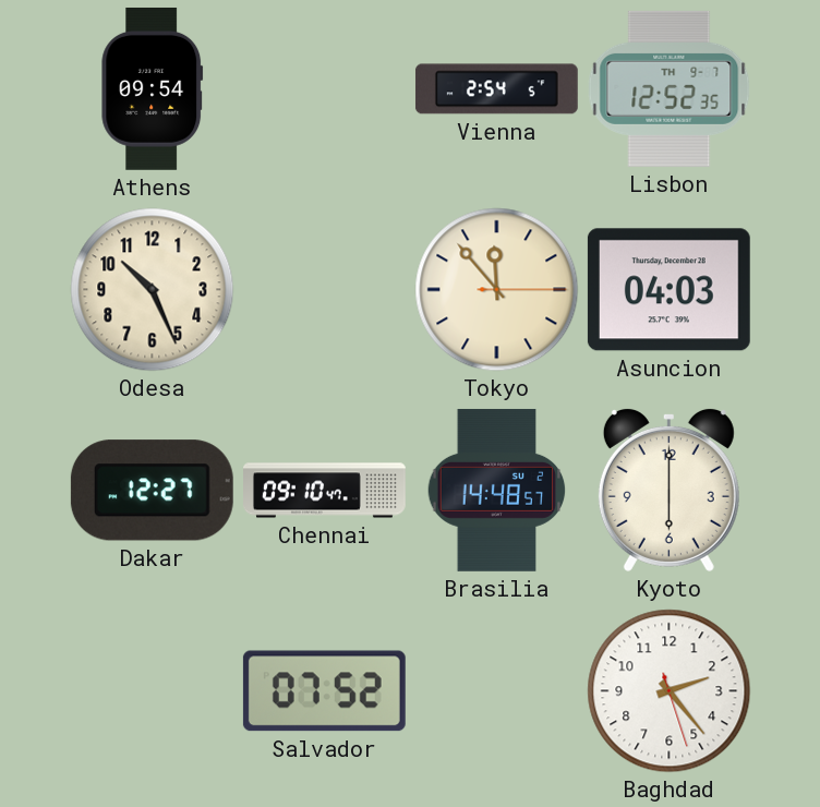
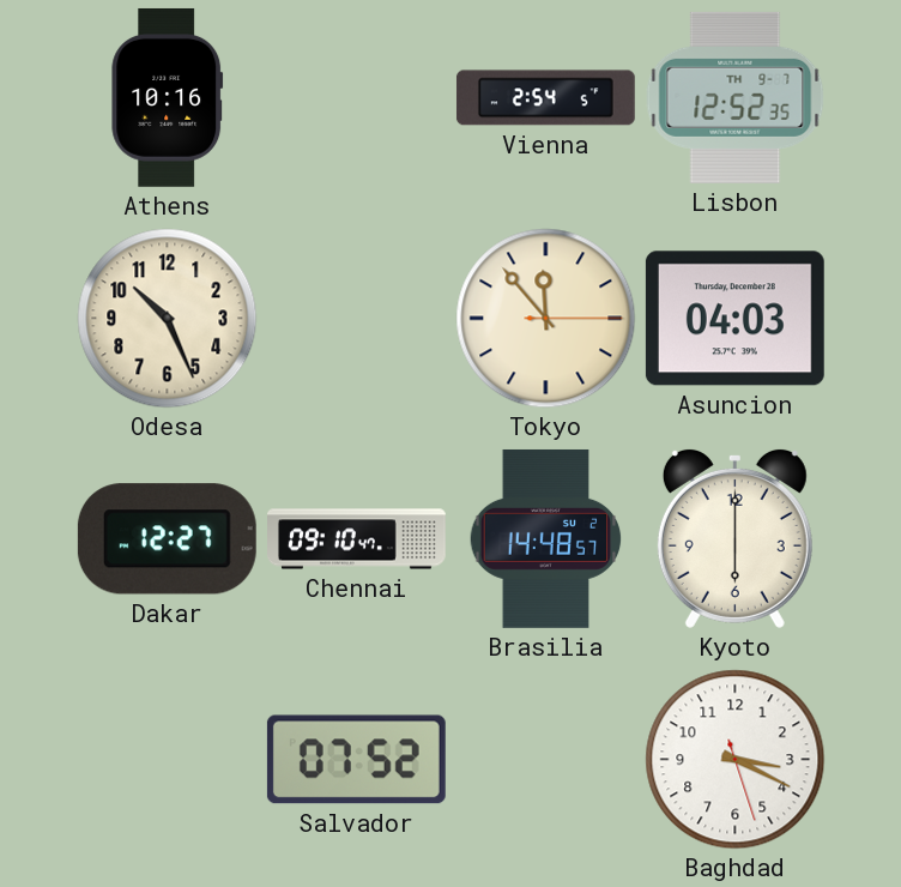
Athens: 09:54 -> 10:16
Baghdad: 2:23 -> 3:19
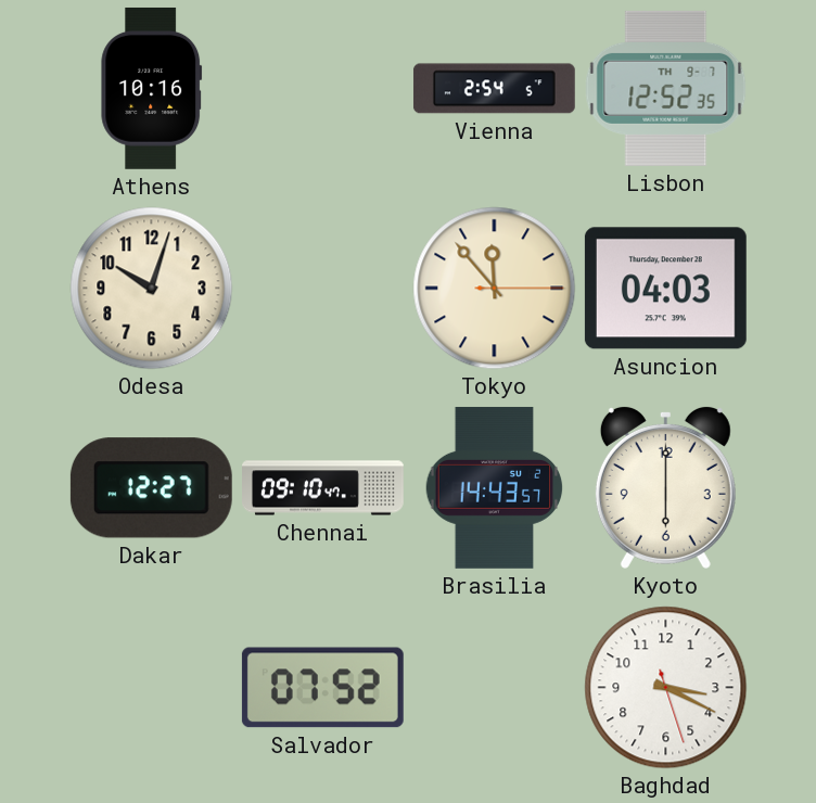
Odesa: 10:26 -> 10:03
Brasilia: 14:48 -> 14:43
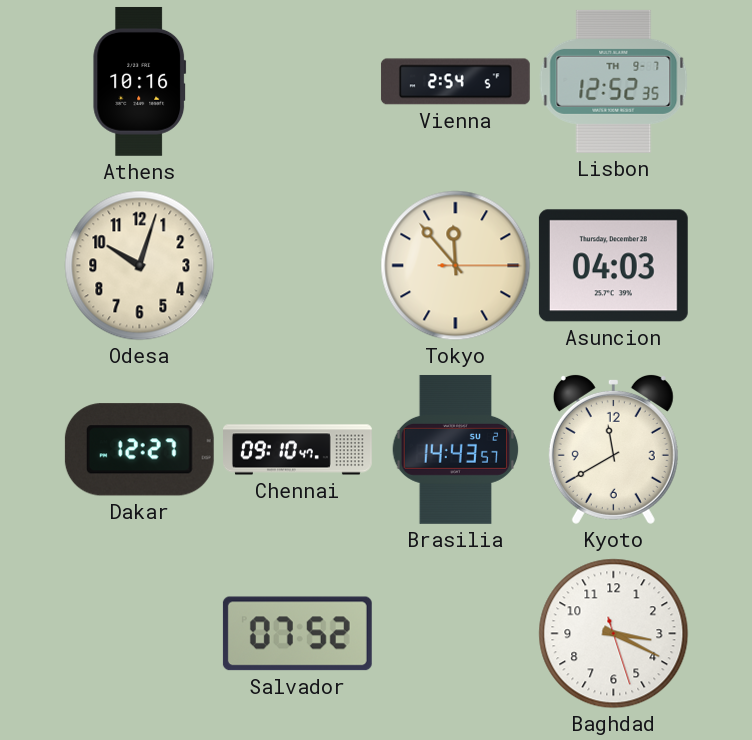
Kyoto: 6:00 -> 11:40
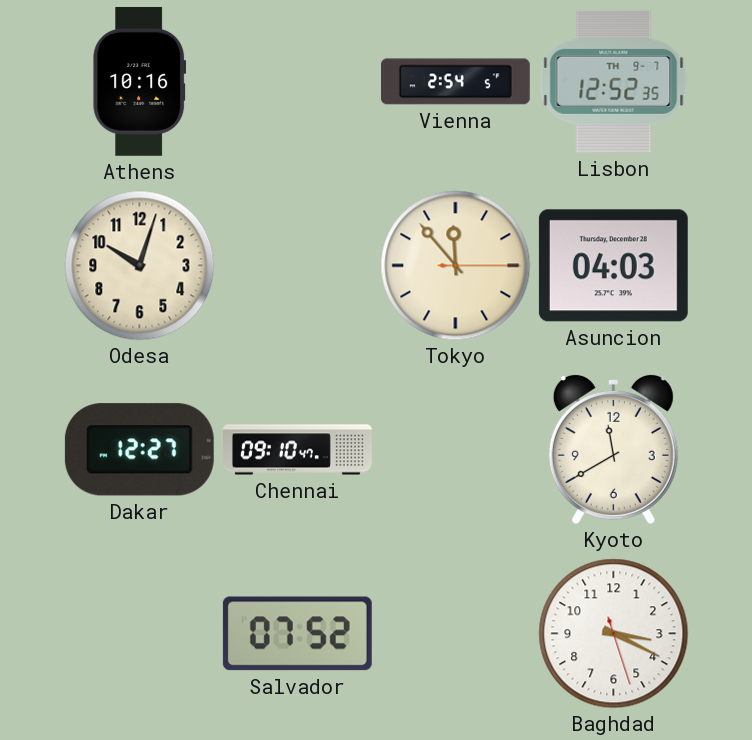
Brasilia: 14:43 -> none
